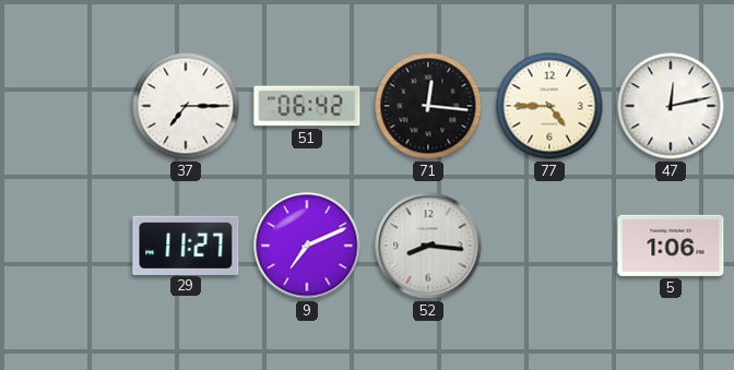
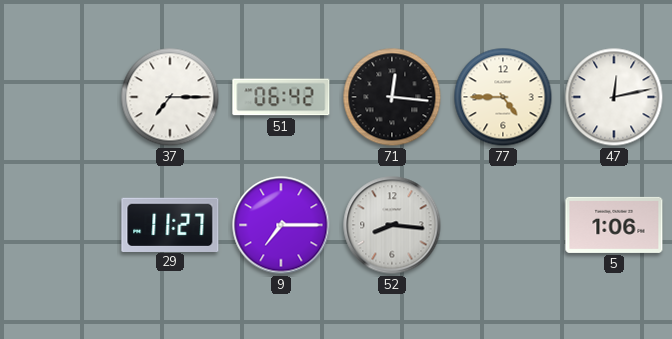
9: 7:11 -> 7:15
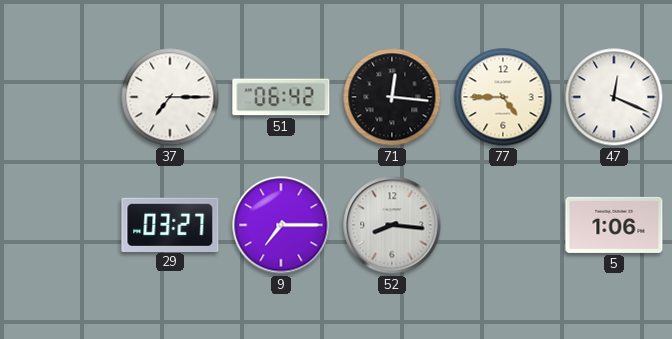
47: 12:13 -> 12:19
29: 11:27 -> 03:27
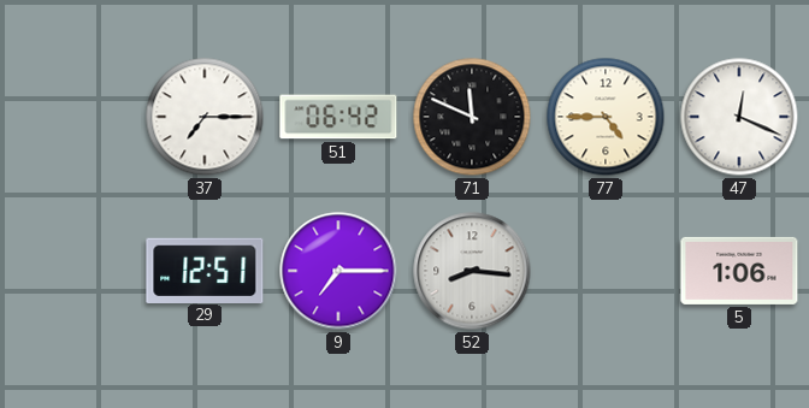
71: 12:16 -> 11:49
29: 03:27 -> 12:51
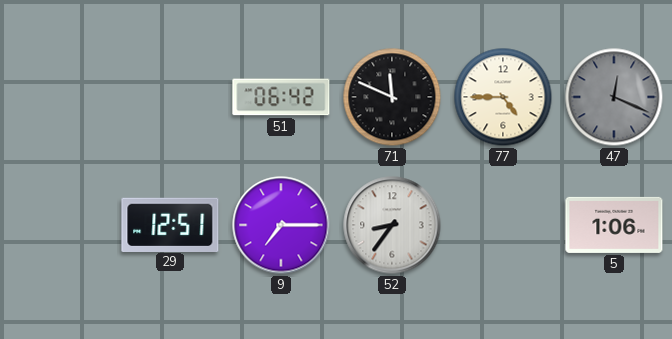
37: 7:15 -> none
47 dial: white -> grey
52: 8:16 -> 8:36
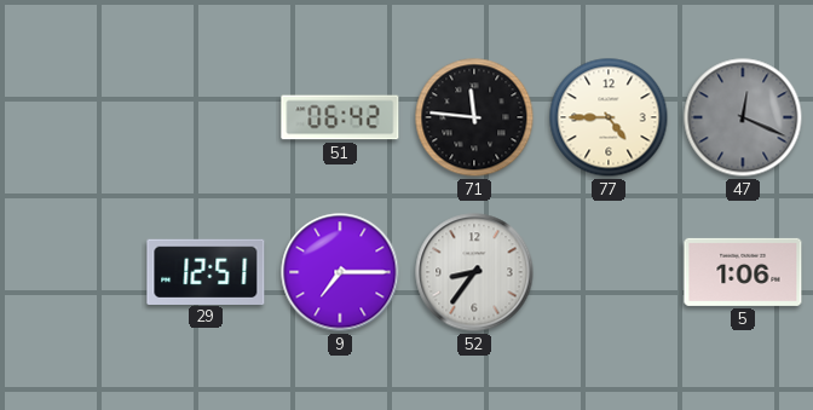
71: 11:49 -> 11:46
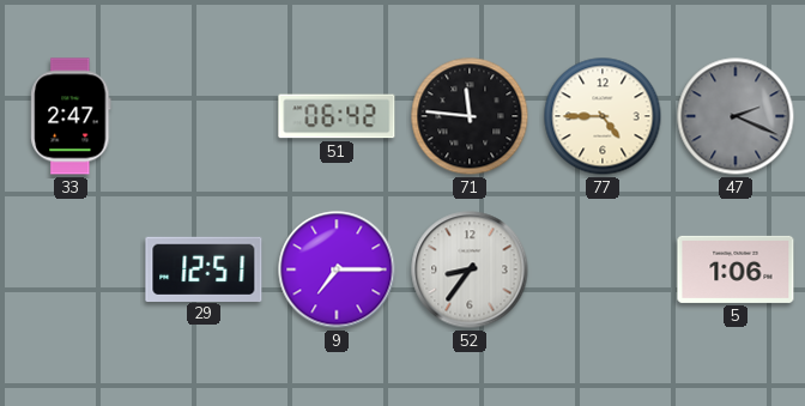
33: none -> 2:47
47: 12:19 -> 2:19
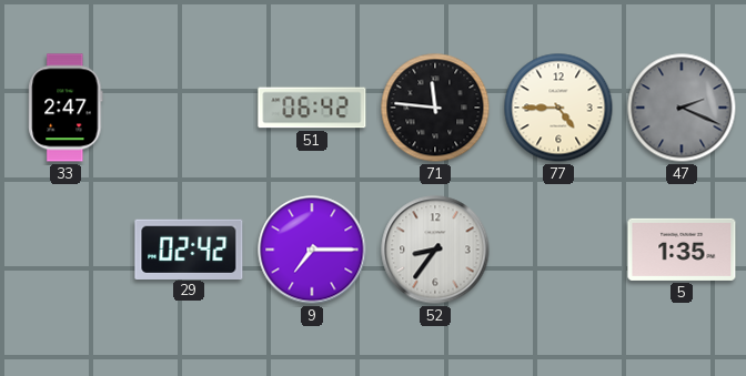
29: 12:51 -> 02:42
5: 1:06 -> 1:35
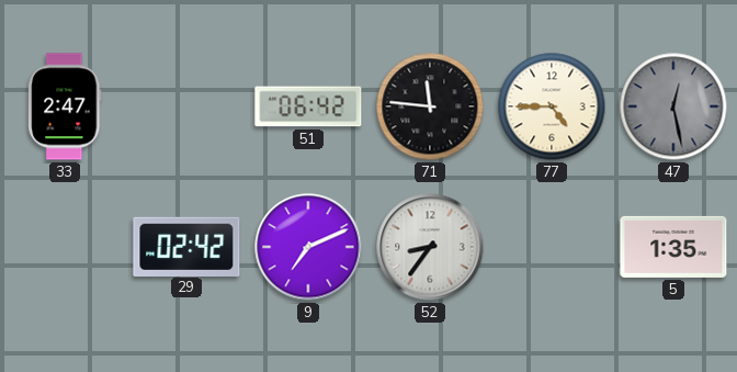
47: 2:19 -> 12:28
9: 7:15 -> 7:11
